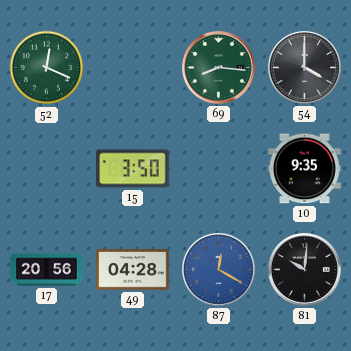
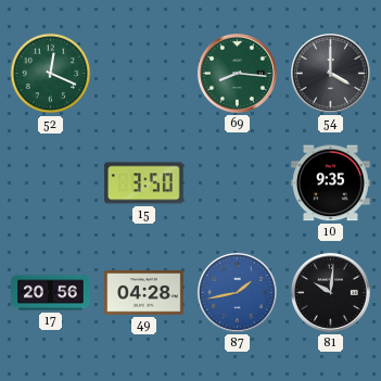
87: 12:20 -> 1:43
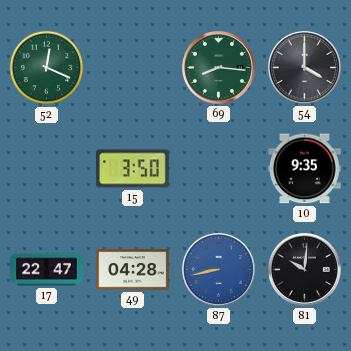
17: 20:56 -> 22:47
87: 1:43 -> 8:43
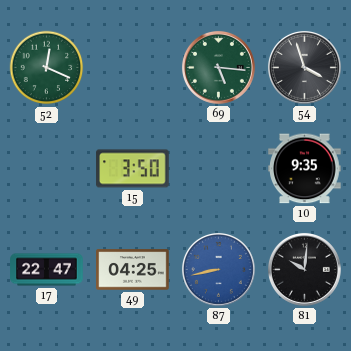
69: 8:16 -> 5:16
54: 4:00 -> 3:57
49: 04:28 -> 04:25
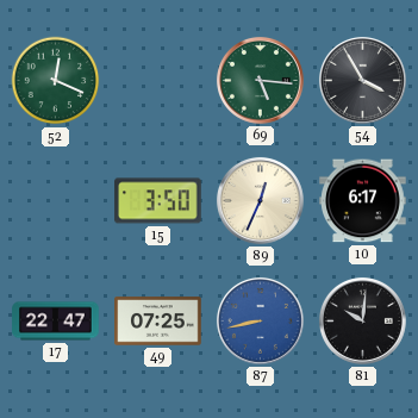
54: 3:57 -> 3:55
89: none -> 12:34
10: 9:35 -> 6:17
49: 04:25 -> 07:25
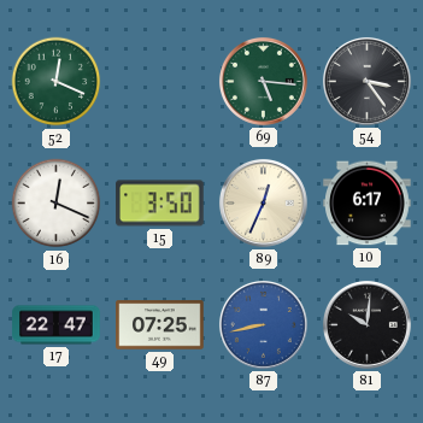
54: 3:55 -> 3:24
16: none -> 12:19
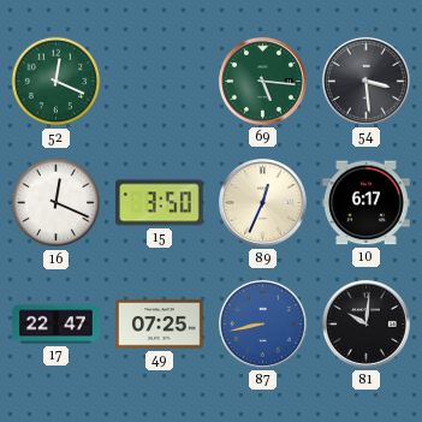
54: 3:24 -> 3:29
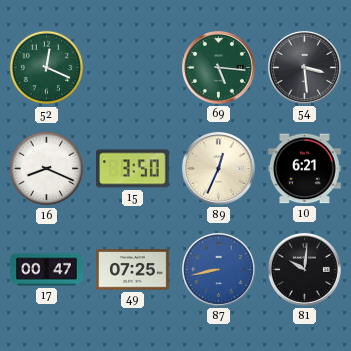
16: 12:19 -> 8:19
10: 6:17 -> 6:21
17: 22:47 -> 00:47
